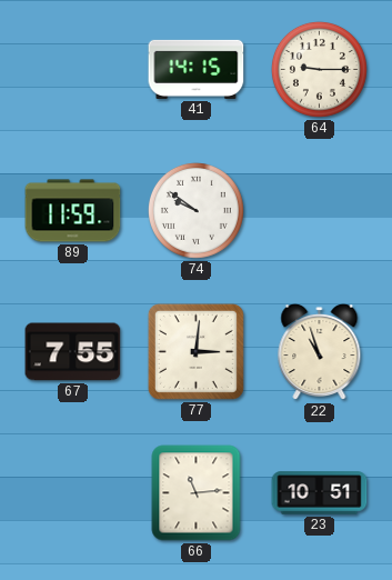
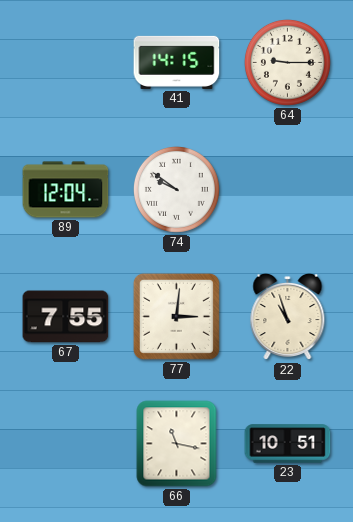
89: 11:59 -> 12:04
66: 11:14 -> 11:17
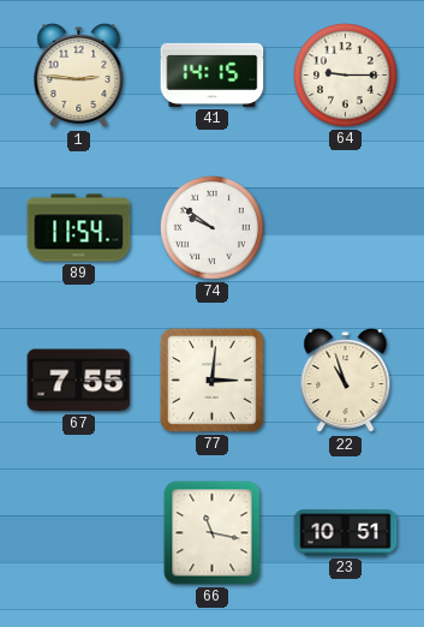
1: none -> 2:46
89: 12:04 -> 11:54
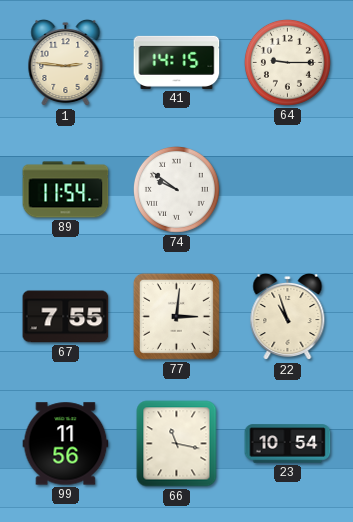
99: none -> 11:56
23: 10:51 -> 10:54
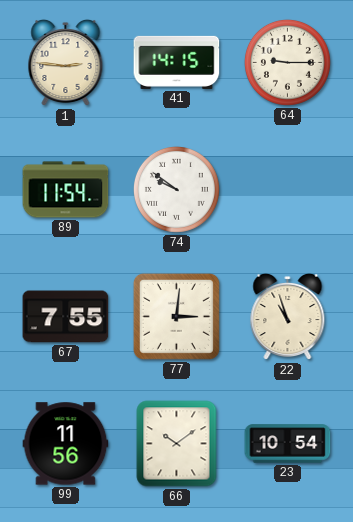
66: 11:17 -> 10:09
